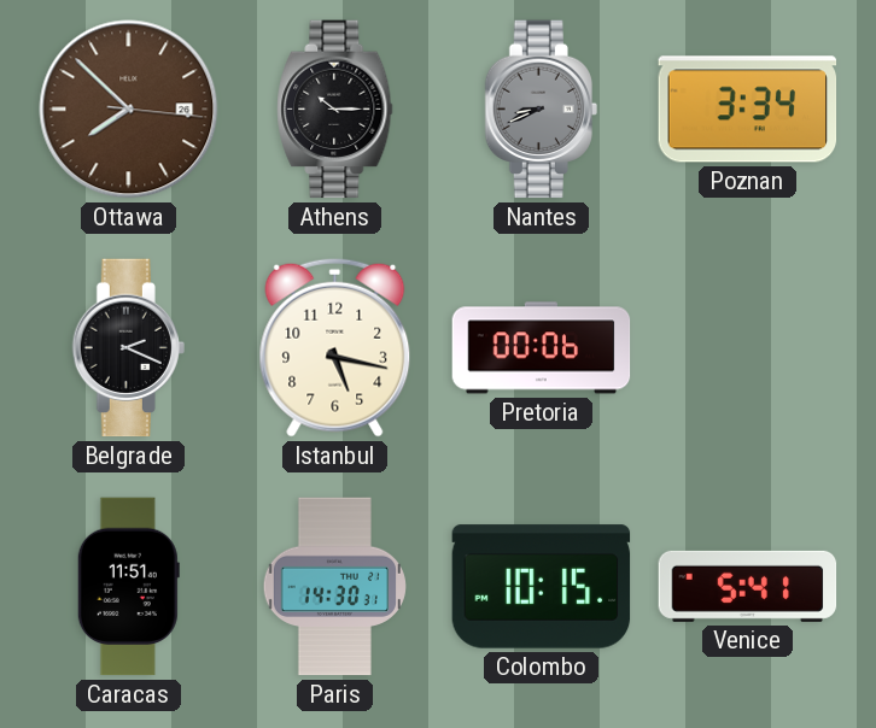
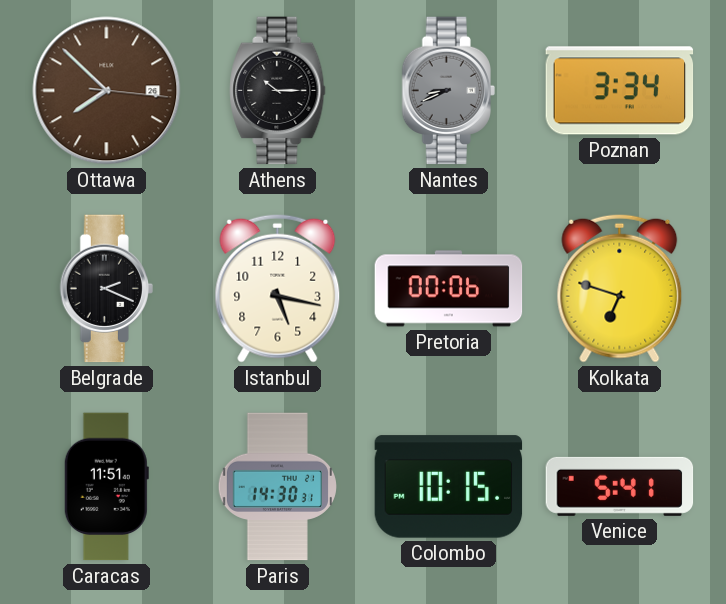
Kolkata: none -> 6:48
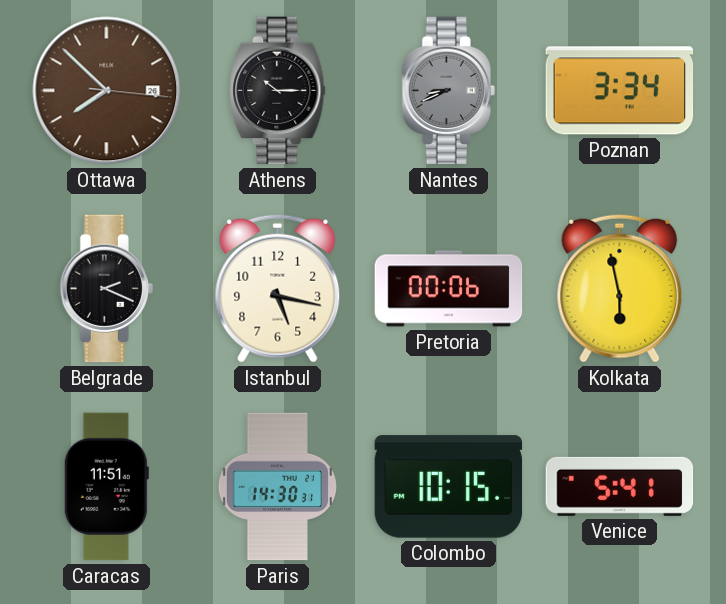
Kolkata: 6:48 -> 5:58
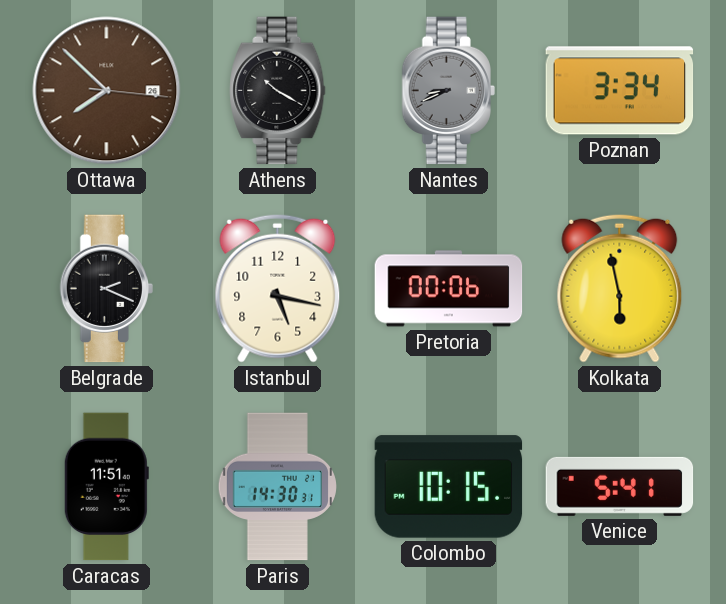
Athens: 10:15 -> 10:20
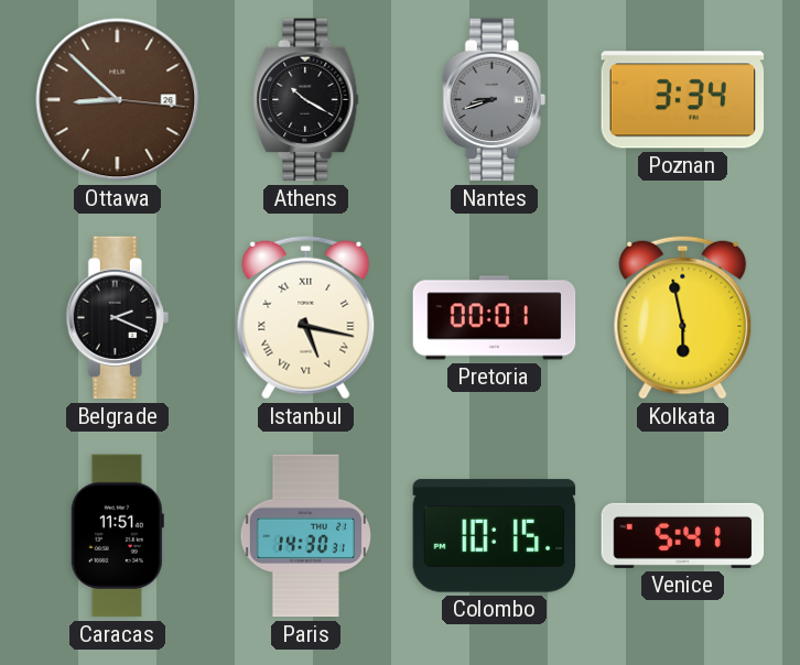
Ottawa: 7:52 -> 8:52
Nantes: 8:41 -> 8:42
Istanbul numerals: Arabic -> Roman
Pretoria: 00:06 -> 00:01
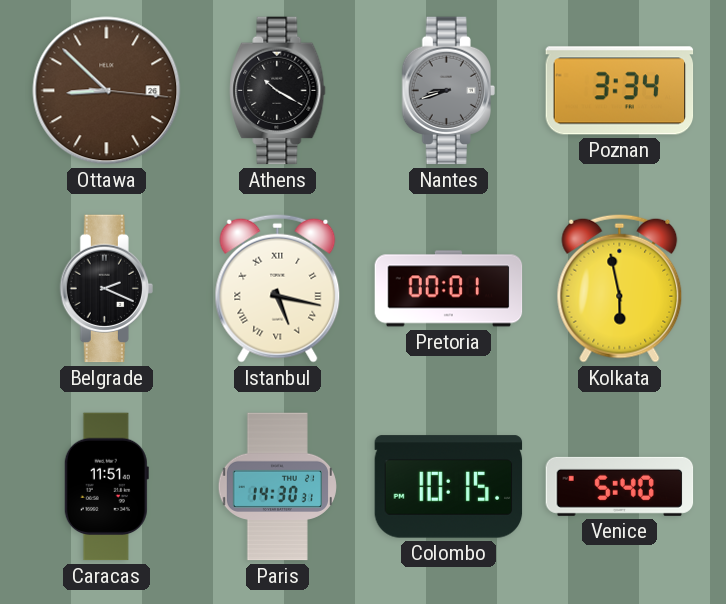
Venice: 5:41 -> 5:40
